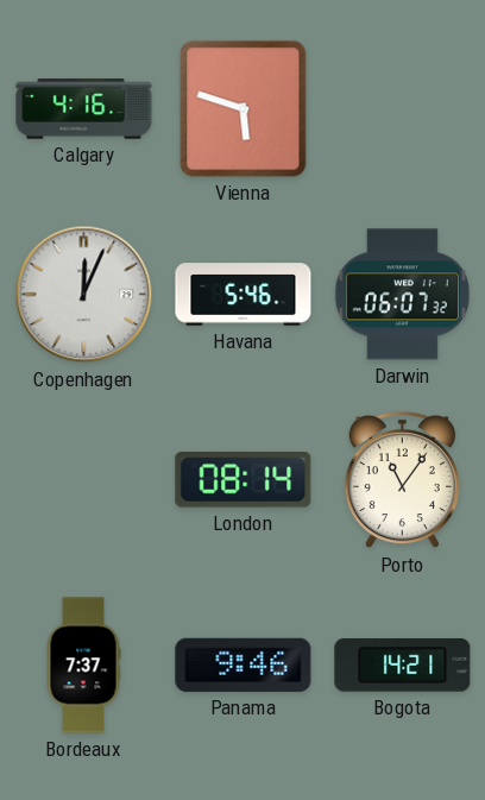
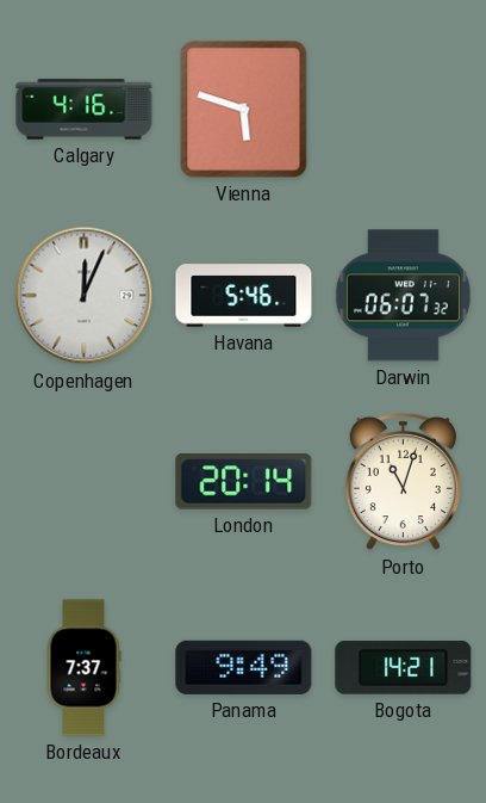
London: 08:14 -> 20:14
Porto: 11:06 -> 11:03
Panama: 9:46 -> 9:49
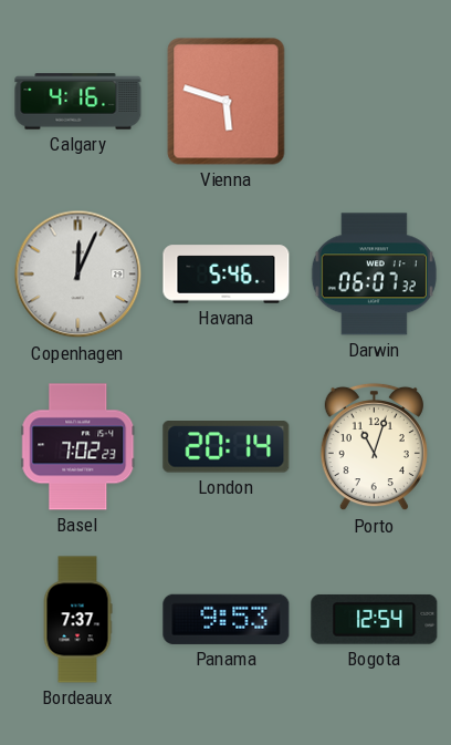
Basel: none -> 7:02
Panama: 9:49 -> 9:53
Bogota: 14:21 -> 12:54
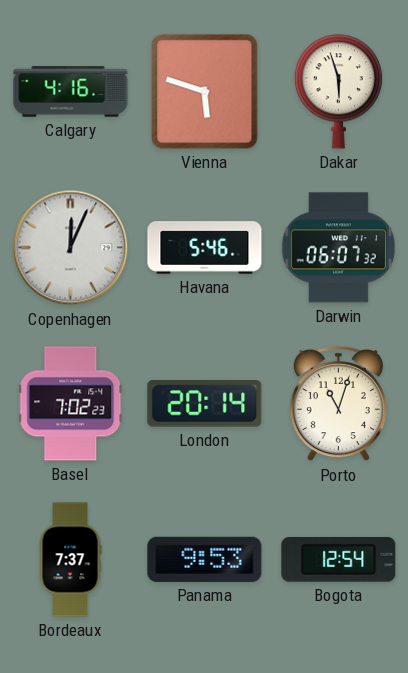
Dakar: none -> 5:57
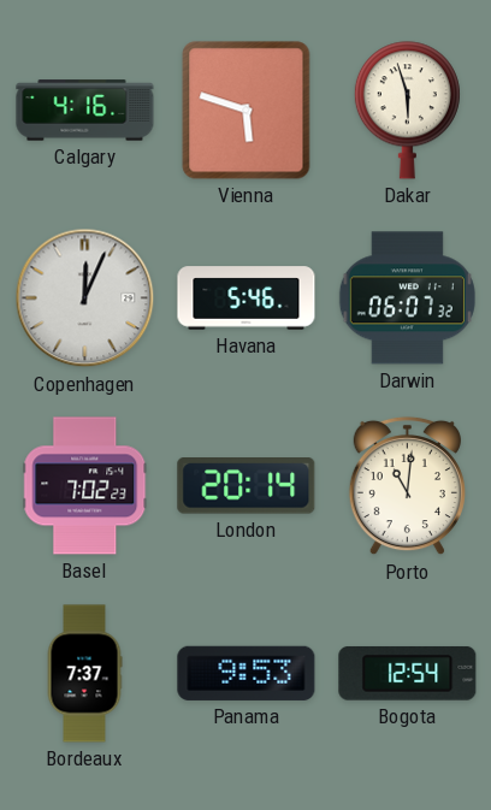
Porto: 11:03 -> 11:01
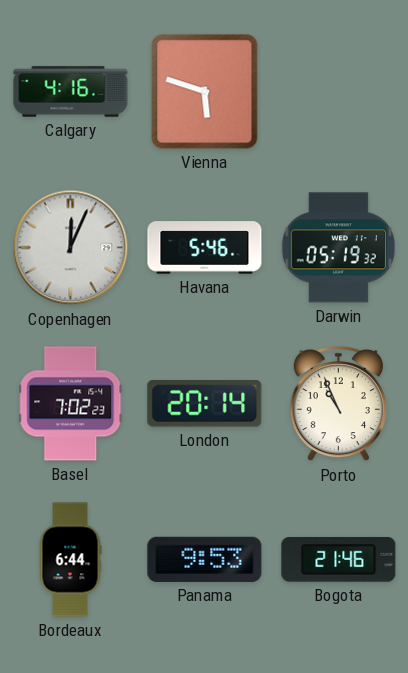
Dakar: 5:57 -> none
Darwin: 06:07 -> 05:19
Porto: 11:01 -> 10:56
Bordeaux: 7:37 -> 6:44
Bogota: 12:54 -> 21:46
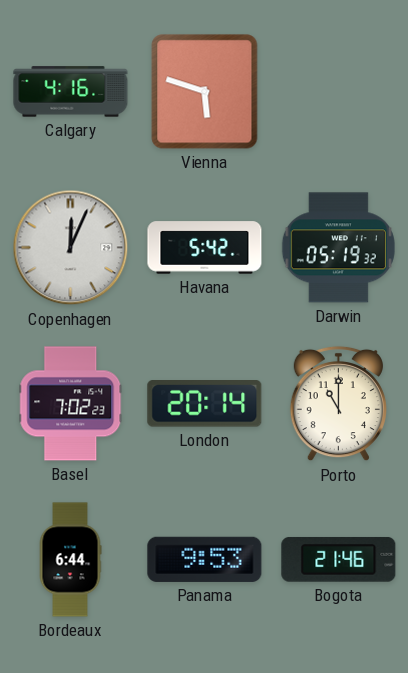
Havana: 5:46 -> 5:42
Porto: 10:56 -> 11:00
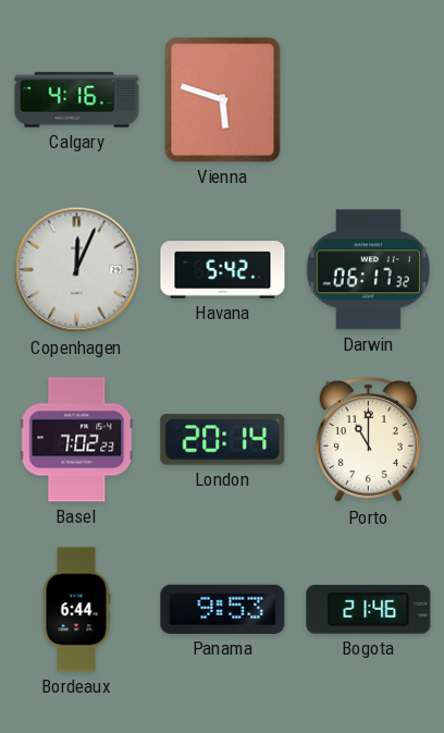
Darwin: 05:19 -> 06:17
